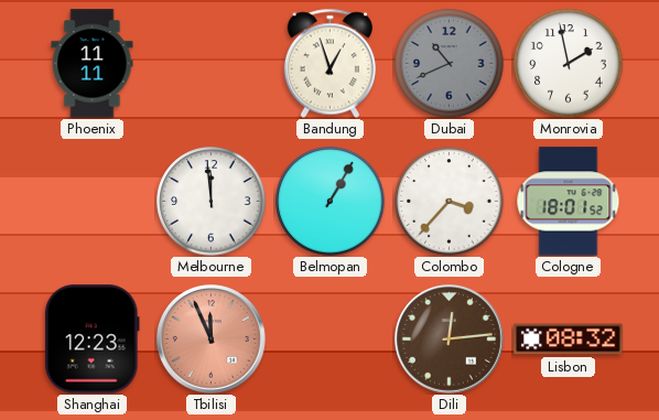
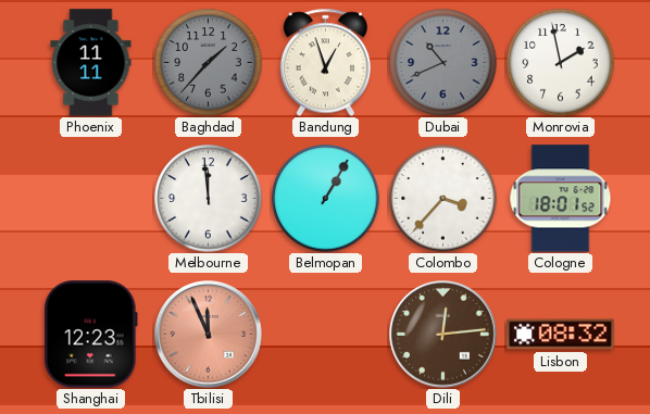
Baghdad: none -> 1:37
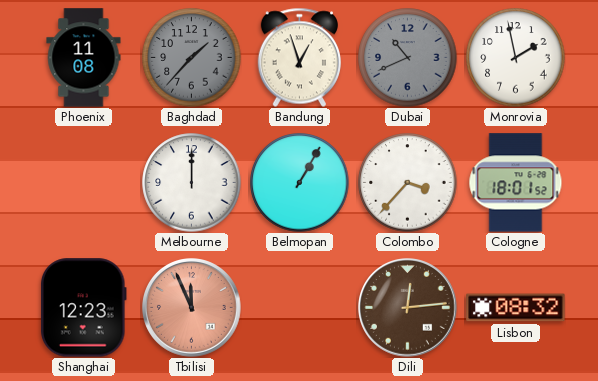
Phoenix: 11:11 -> 11:08
Melbourne: 11:59 -> 12:00
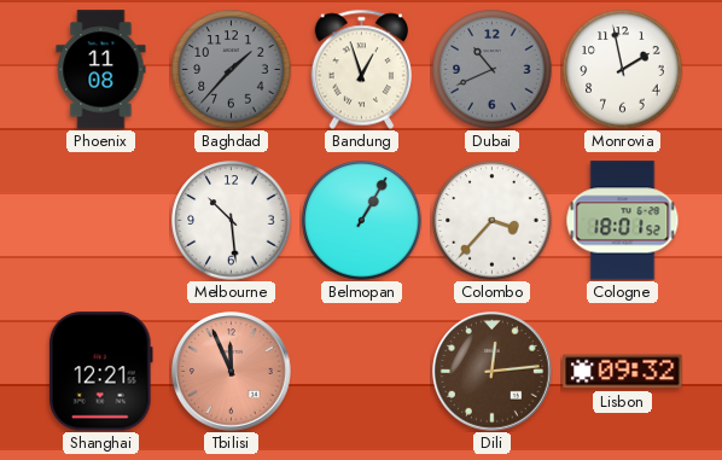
Melbourne: 12:00 -> 10:29
Shanghai: 12:23 -> 12:21
Lisbon: 08:32 -> 09:32
